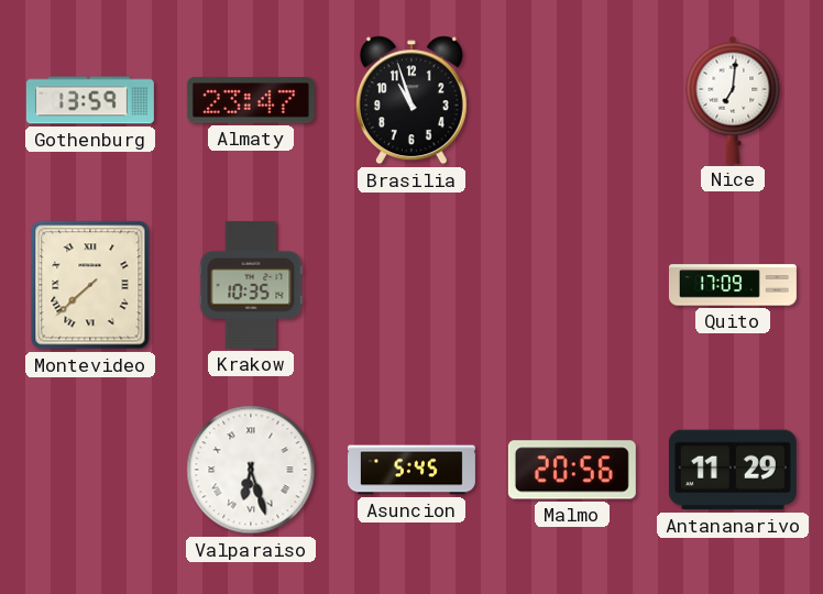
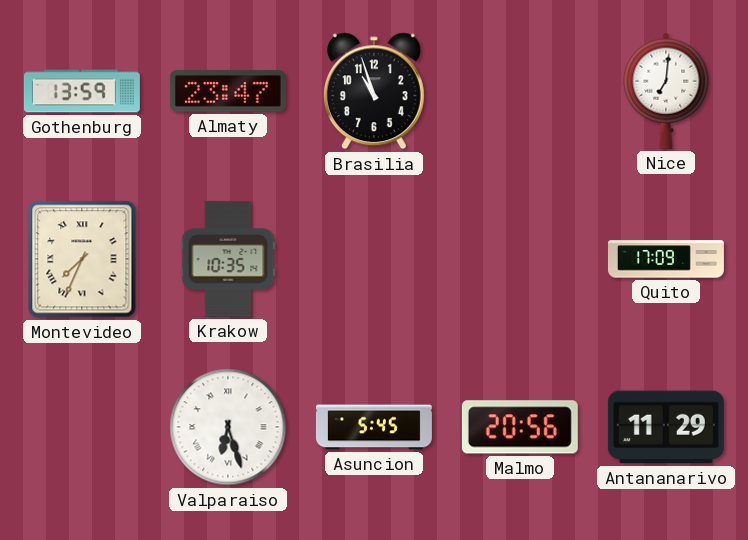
Montevideo: 7:38 -> 7:34
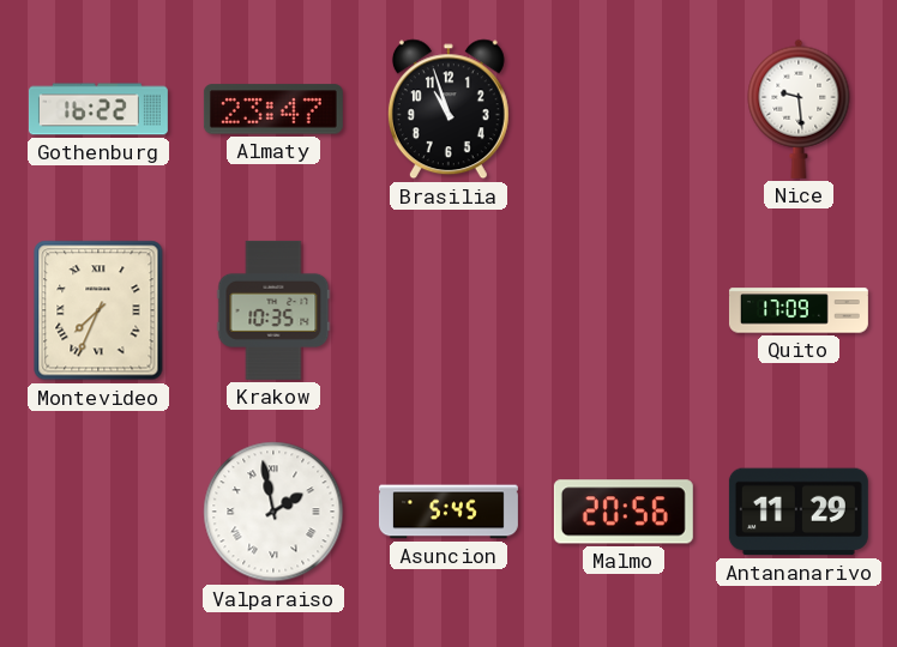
Gothenburg: 13:59 -> 16:22
Nice: 7:01 -> 9:29
Valparaiso: 6:27 -> 1:58
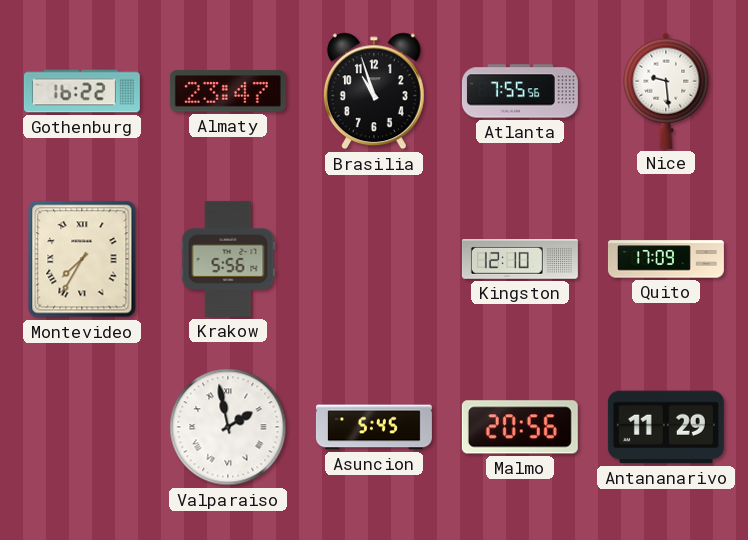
Atlanta: none -> 7:55
Montevideo: 7:34 -> 7:35
Krakow: 10:35 -> 5:56
Kingston: none -> 12:10
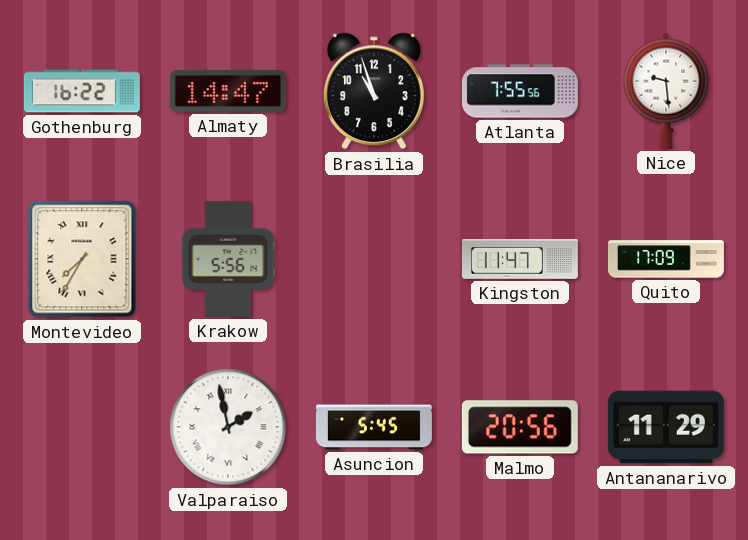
Almaty: 23:47 -> 14:47
Kingston: 12:10 -> 11:47
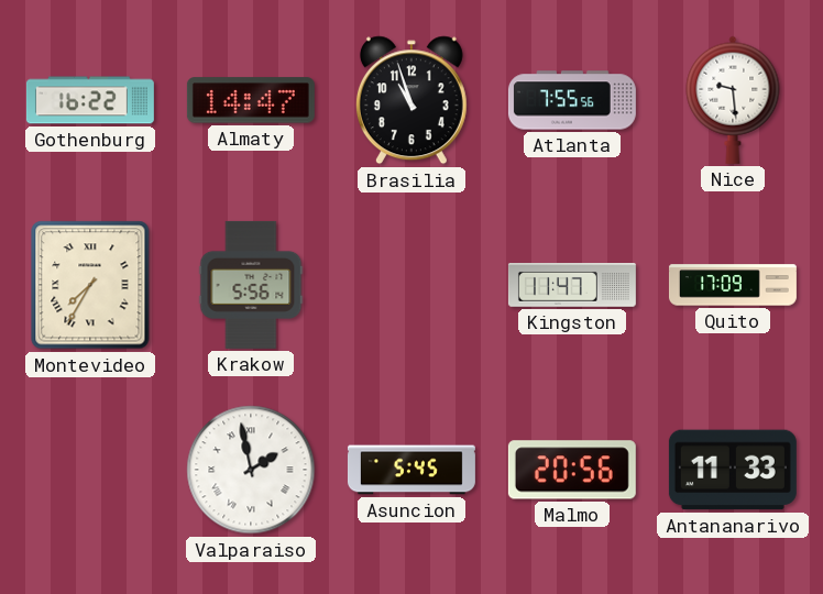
Antananarivo: 11:29 -> 11:33
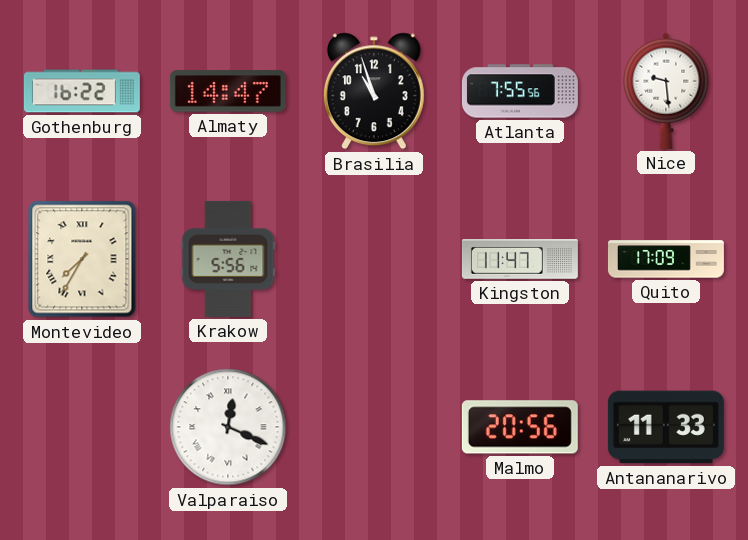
Valparaiso: 1:58 -> 12:19
Asuncion: 5:45 -> none
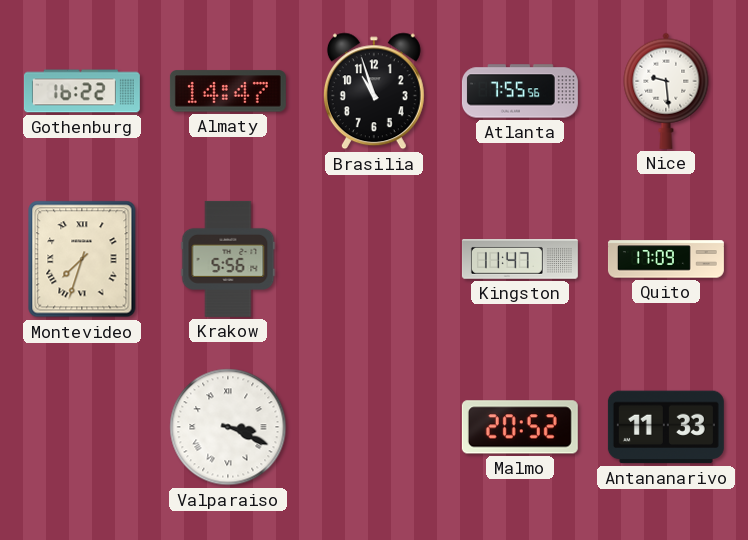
Montevideo: 7:35 -> 7:33
Valparaiso: 12:19 -> 3:19
Malmo: 20:56 -> 20:52
